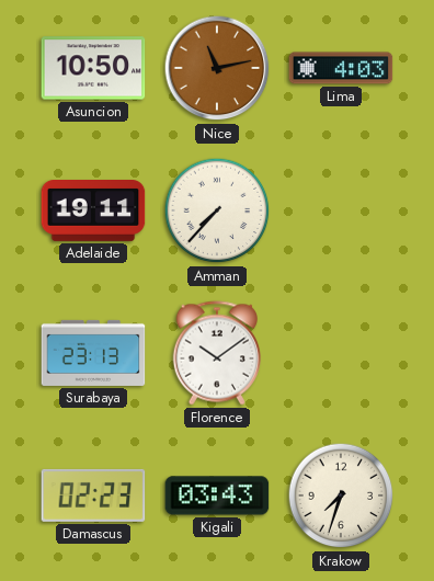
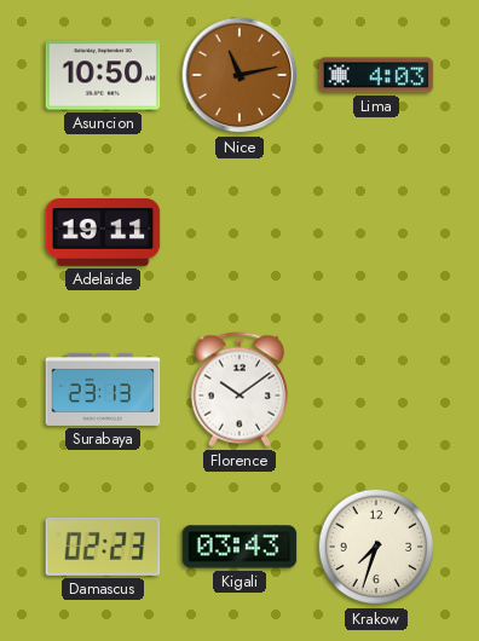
Amman: 7:37 -> none
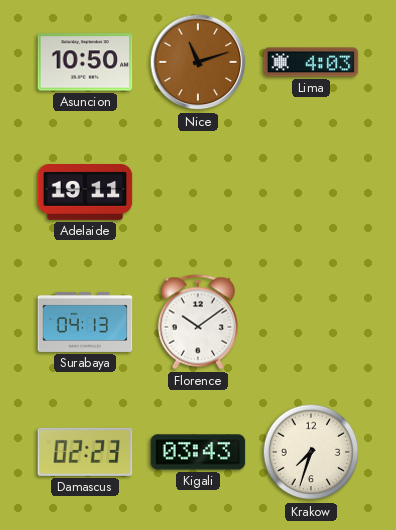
Nice: 11:13 -> 11:12
Surabaya: 23:13 -> 04:13
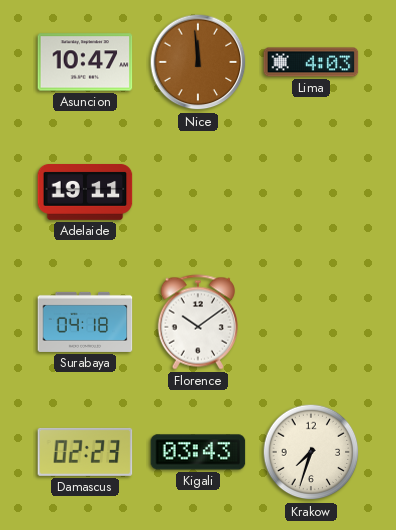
Asuncion: 10:50 -> 10:47
Nice: 11:12 -> 11:59
Surabaya: 04:13 -> 04:18
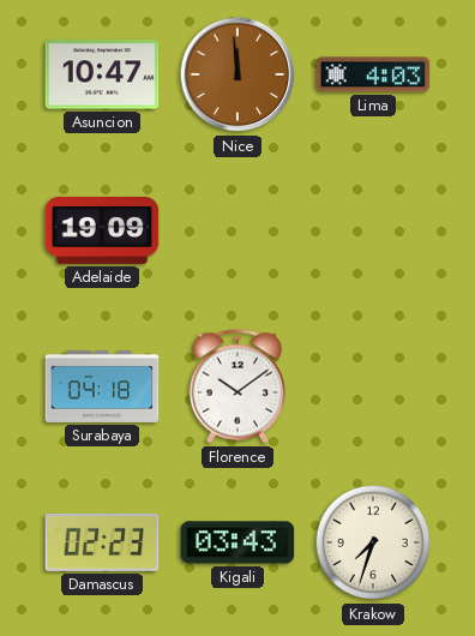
Adelaide: 19:11 -> 19:09
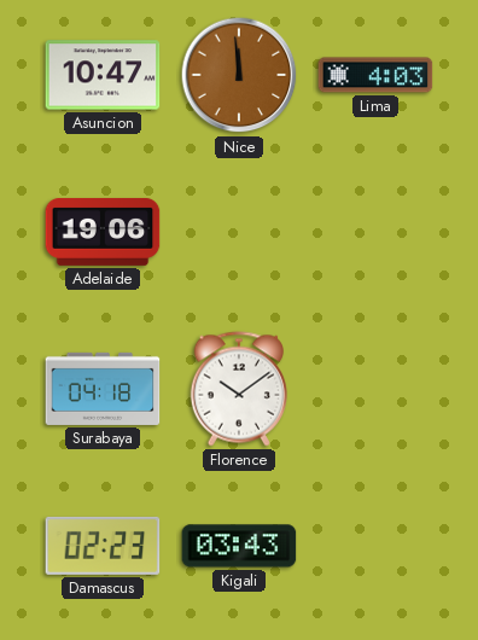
Adelaide: 19:09 -> 19:06
Krakow: 7:33 -> none
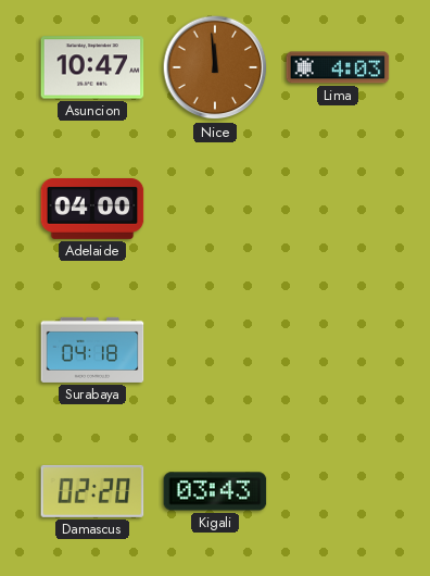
Adelaide: 19:06 -> 04:00
Florence: 10:09 -> none
Damascus: 02:23 -> 02:20
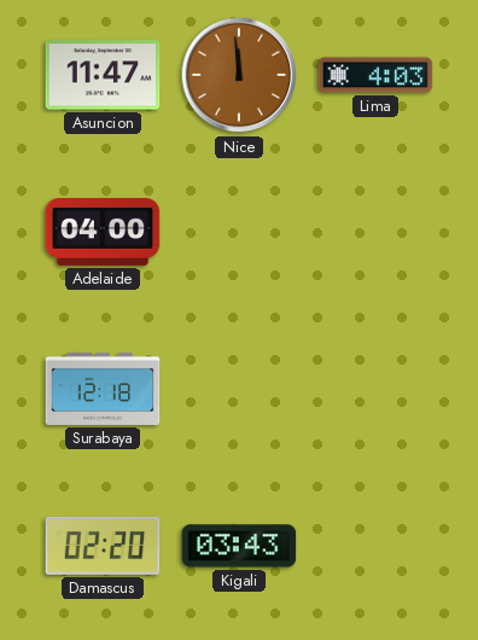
Asuncion: 10:47 -> 11:47
Surabaya: 04:18 -> 12:18
